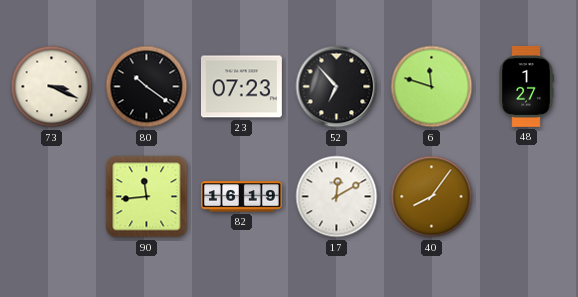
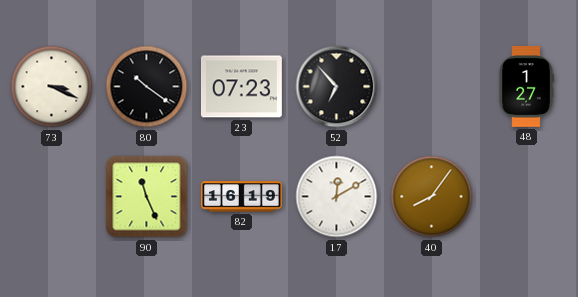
6: 11:48 -> none
90: 11:44 -> 11:26
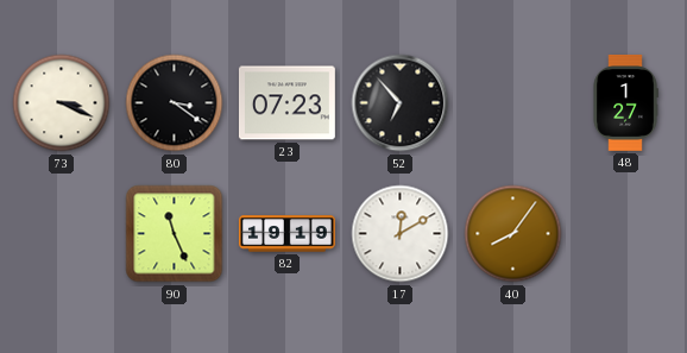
80: 10:21 -> 3:21
82: 16:19 -> 19:19
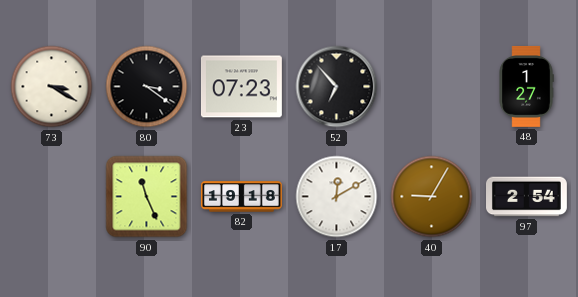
73: 3:19 -> 3:20
82: 19:19 -> 19:18
40: 8:06 -> 9:05
97: none -> 2:54
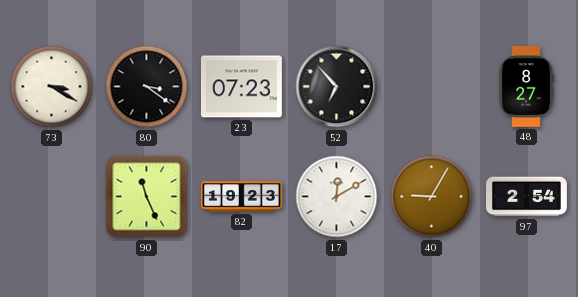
48: 1:27 -> 8:27
82: 19:18 -> 19:23
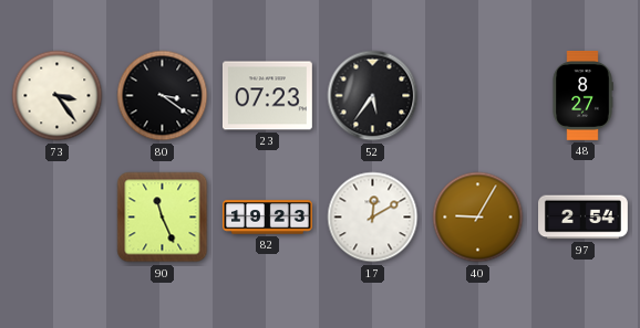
73: 3:20 -> 3:24
52: 6:53 -> 5:36
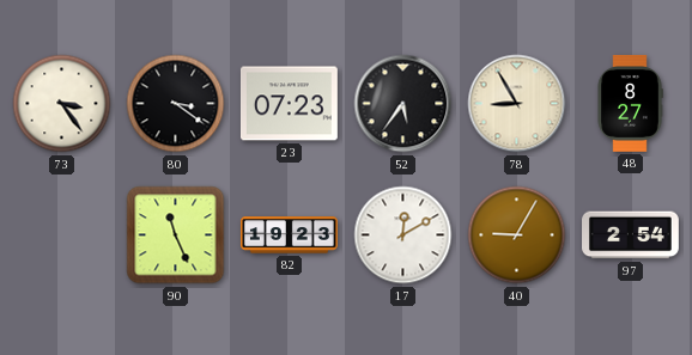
78: none -> 8:55
